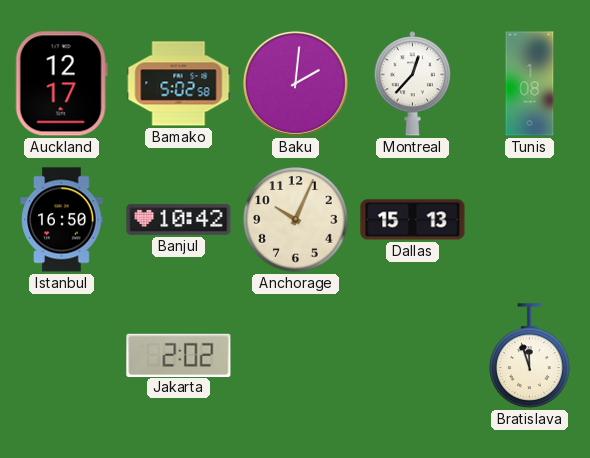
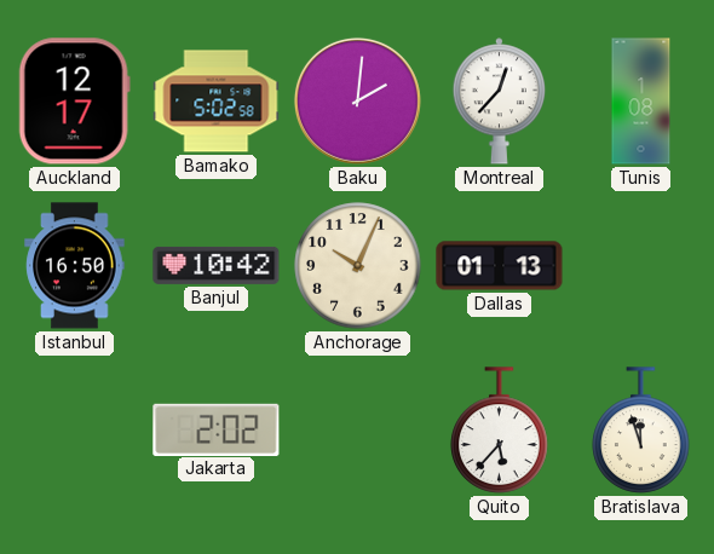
Dallas: 15:13 -> 01:13
Quito: none -> 5:37
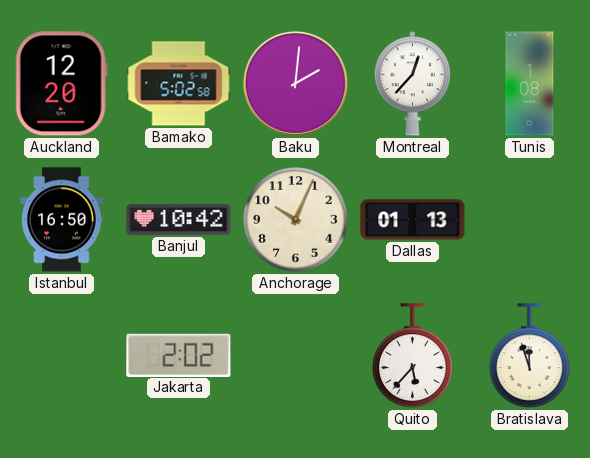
Auckland: 12:17 -> 12:20
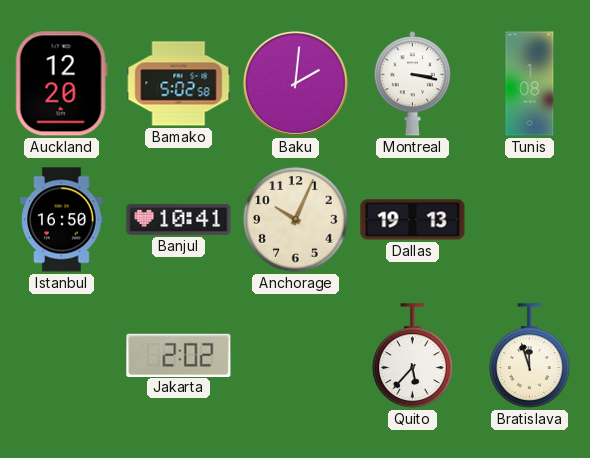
Montreal: 12:37 -> 3:17
Banjul: 10:42 -> 10:41
Dallas: 01:13 -> 19:13
